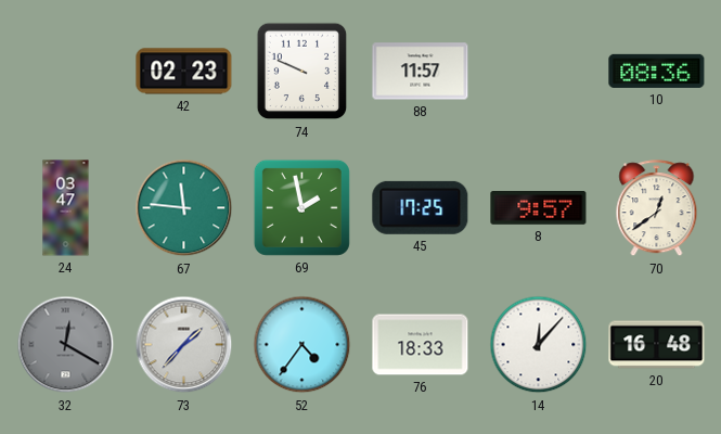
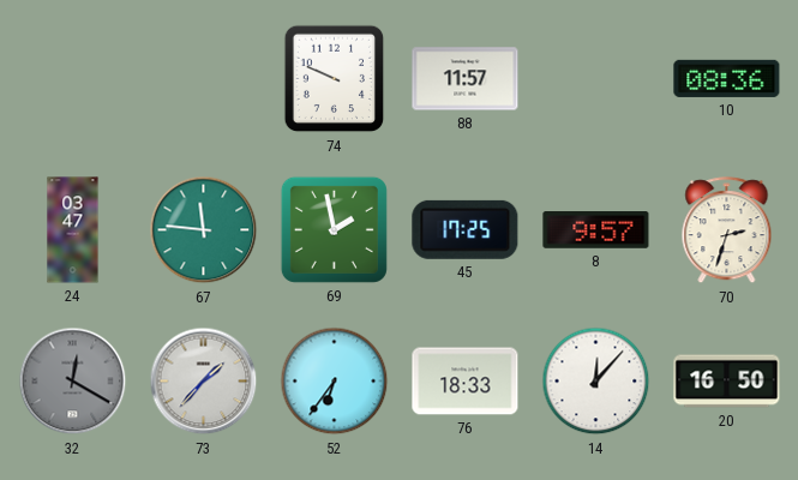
42: 02:23 -> none
70: 12:39 -> 2:33
52: 4:36 -> 6:36
20: 16:48 -> 16:50
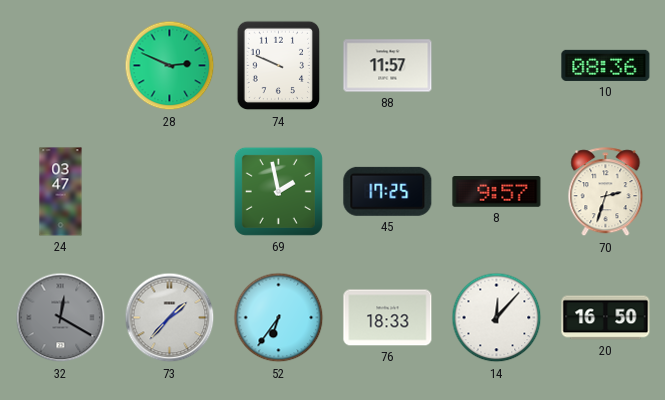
28: none -> 2:49
67: 11:46 -> none
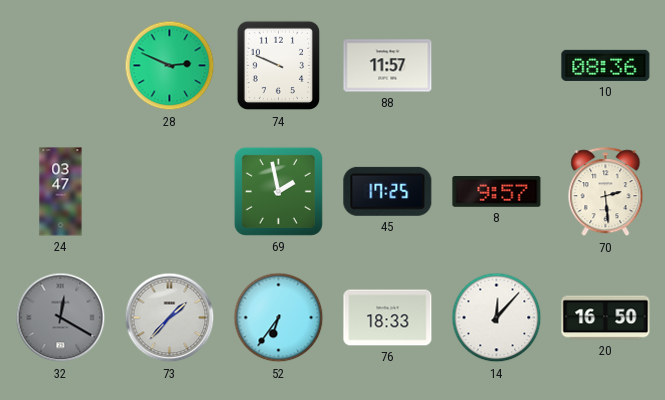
70: 2:33 -> 2:29
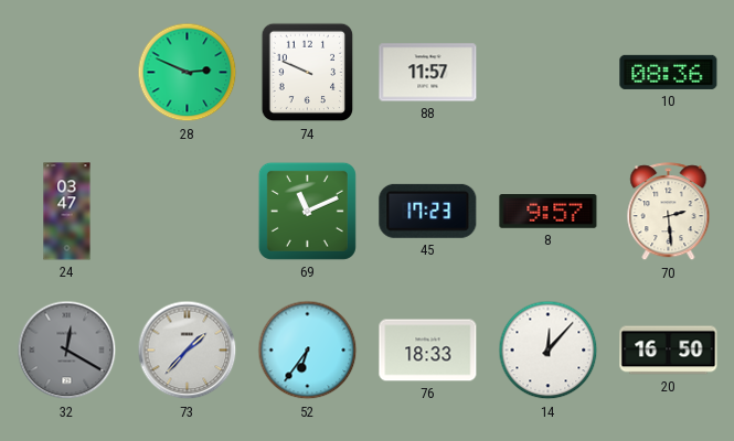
69: 1:58 -> 11:11
45: 17:25 -> 17:23
